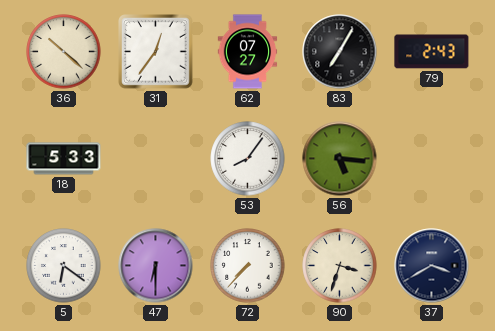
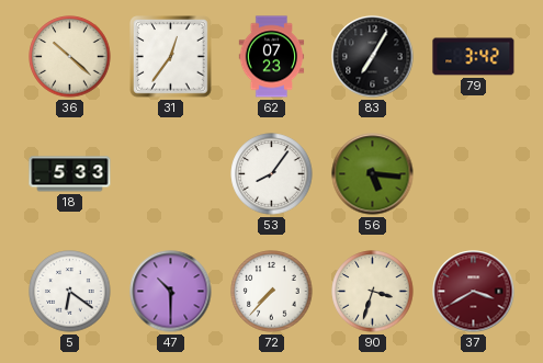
62: 07:27 -> 07:23
79: 2:43 -> 3:42
47: 6:30 -> 10:30
37 dial: navy -> burgundy
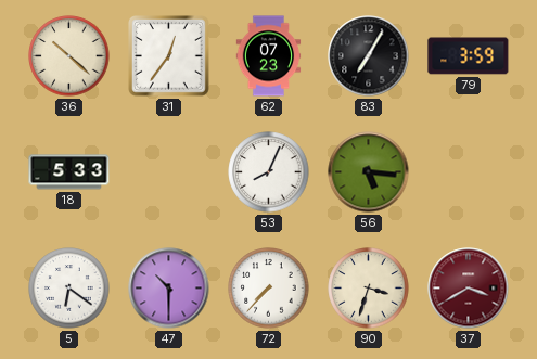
79: 3:42 -> 3:59
53: 8:06 -> 8:04
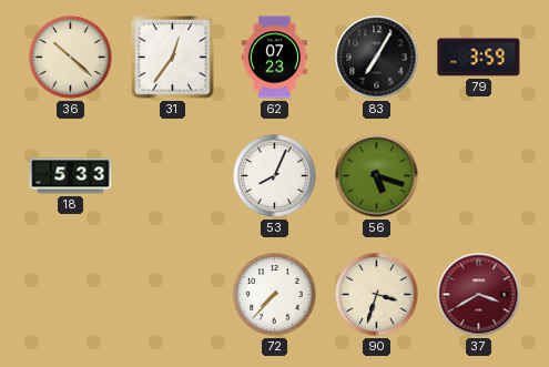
56: 5:16 -> 5:18
5: 6:21 -> none
47: 10:30 -> none
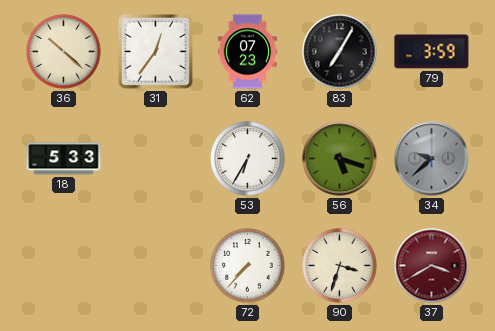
53: 8:04 -> 6:35
34: none -> 9:38
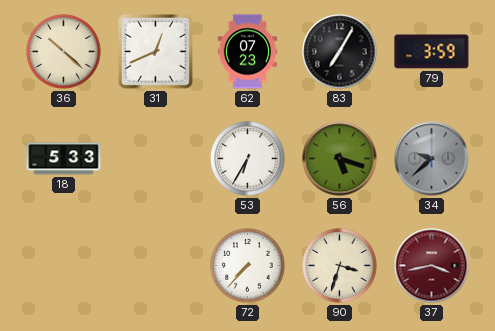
31: 12:36 -> 12:41
37: 3:40 -> 3:43
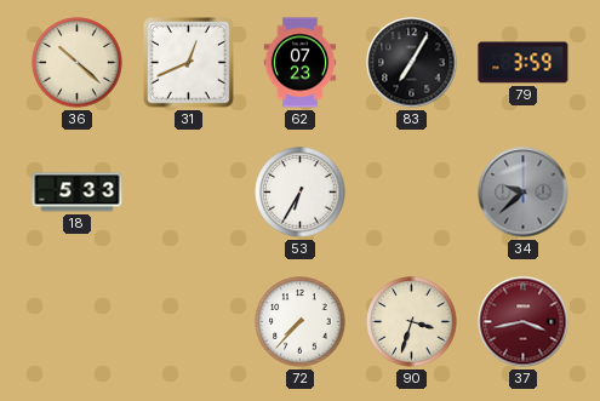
56: 5:18 -> none
